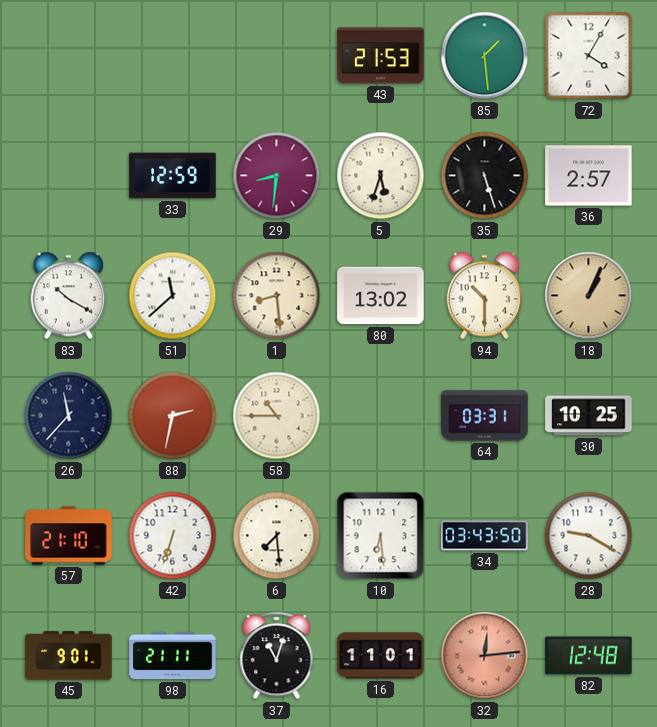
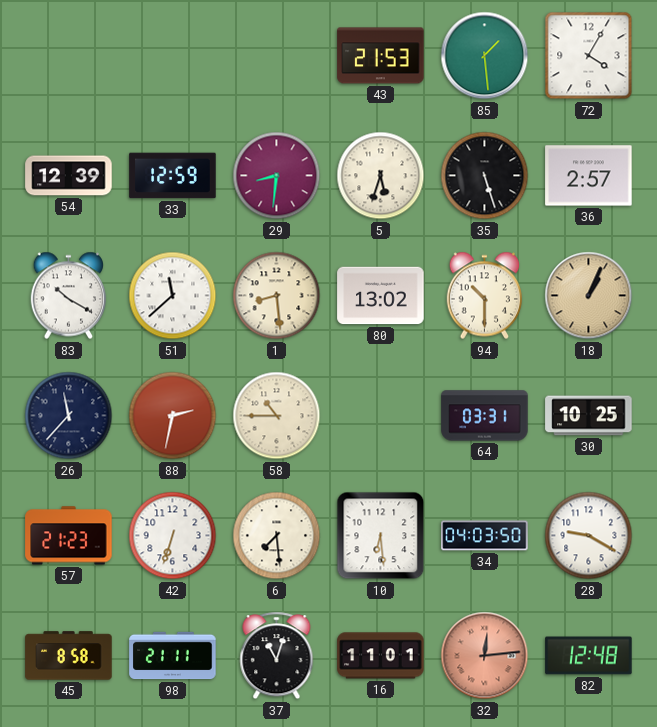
54: none -> 12:39
57: 21:10 -> 21:23
34: 03:43 -> 04:03
45: 9:01 -> 8:58
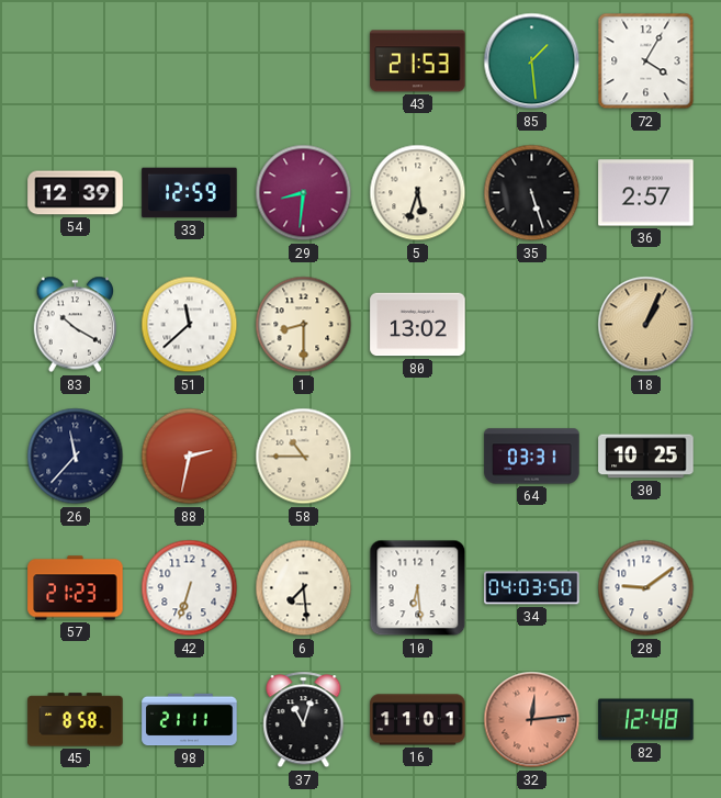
1: 8:29 -> 8:30
94: 10:30 -> none
28: 9:20 -> 9:09
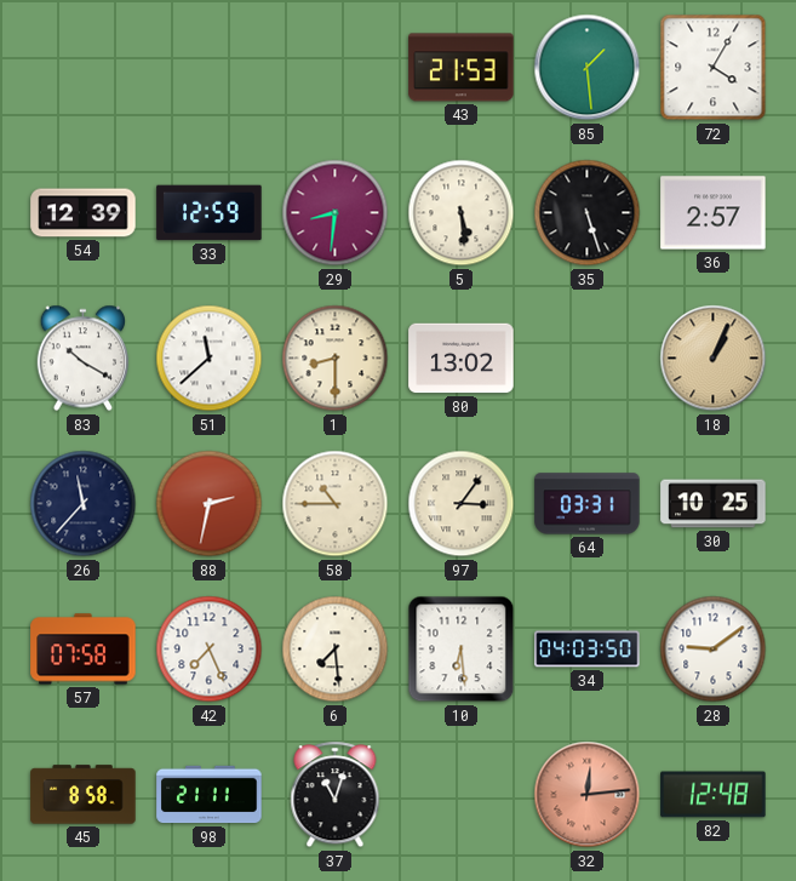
5: 5:33 -> 5:29
97: none -> 3:06
57: 21:23 -> 07:58
42: 6:33 -> 7:26
16: 11:01 -> none
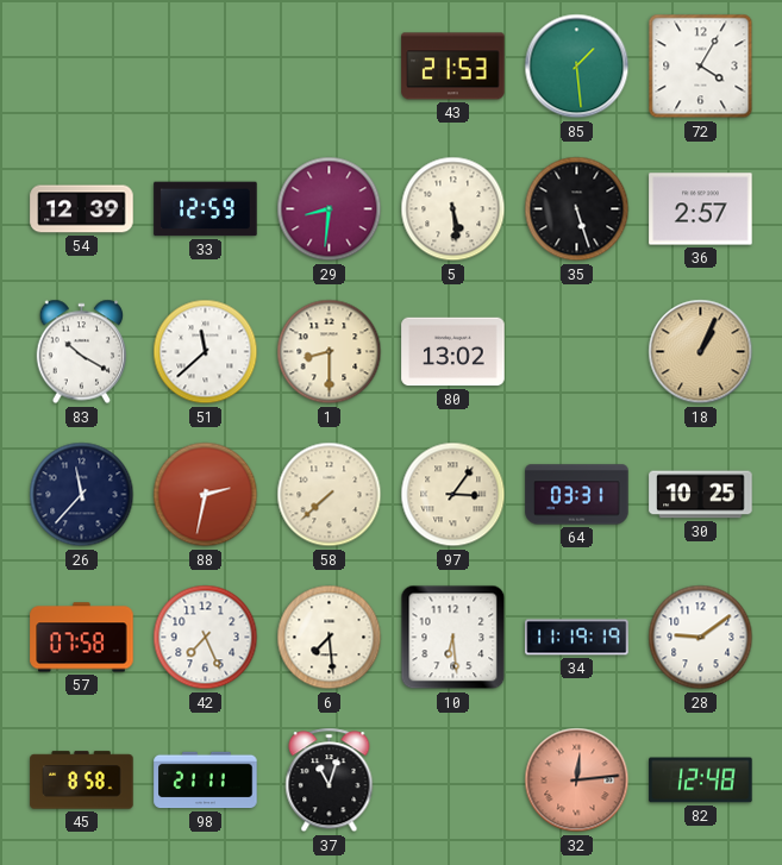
58: 10:45 -> 7:38
34: 04:03 -> 11:19
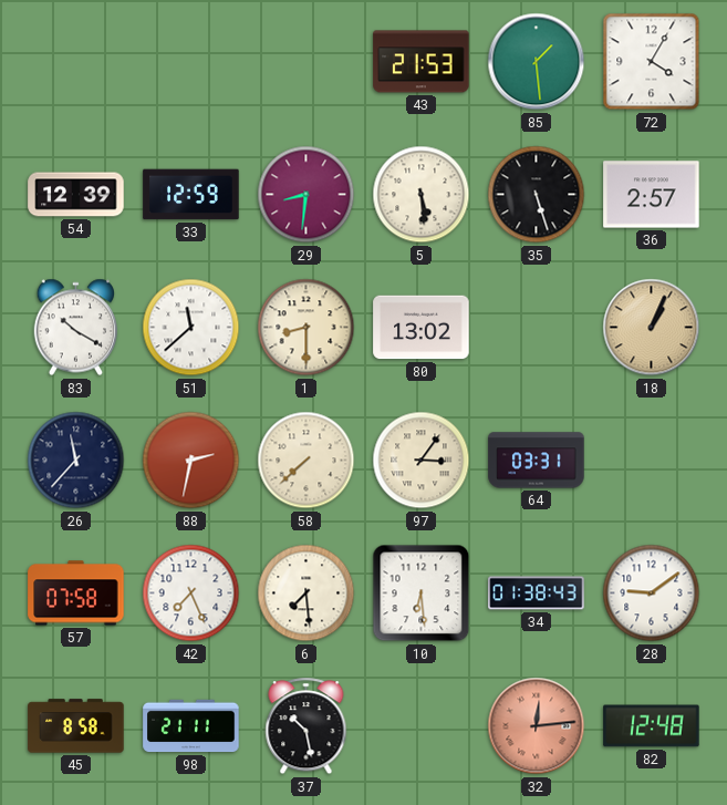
30: 10:25 -> none
34: 11:19 -> 01:38
37: 11:03 -> 10:28
